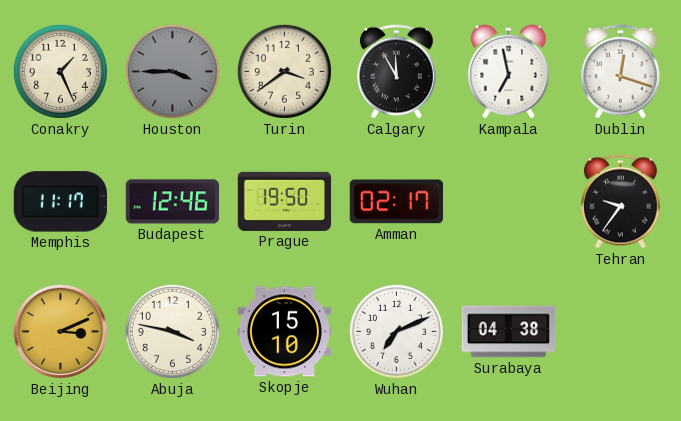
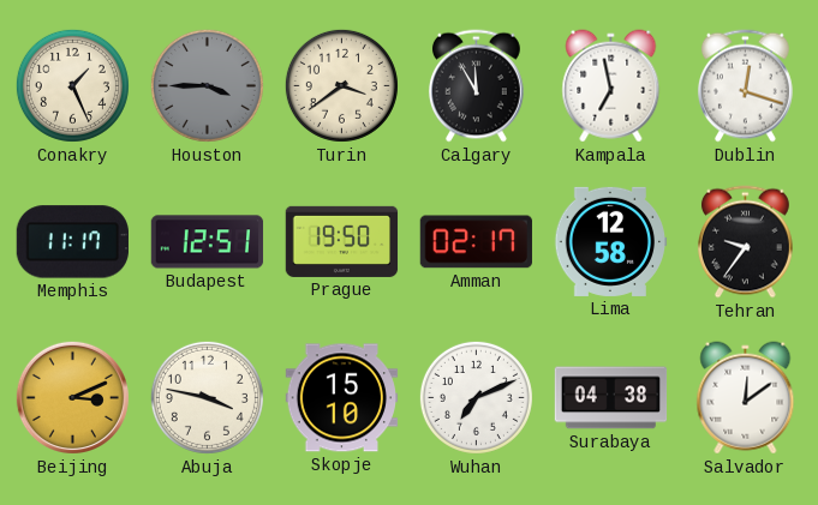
Budapest: 12:46 -> 12:51
Lima: none -> 12:58
Salvador: none -> 12:09
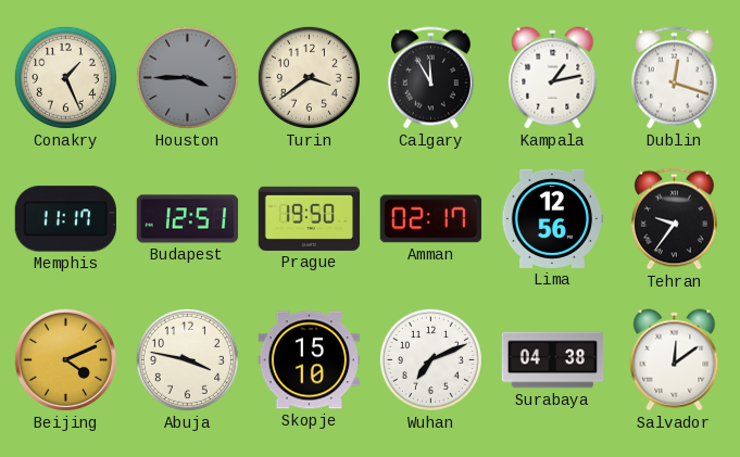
Kampala: 6:58 -> 1:13
Lima: 12:58 -> 12:56
Beijing: 3:11 -> 4:11
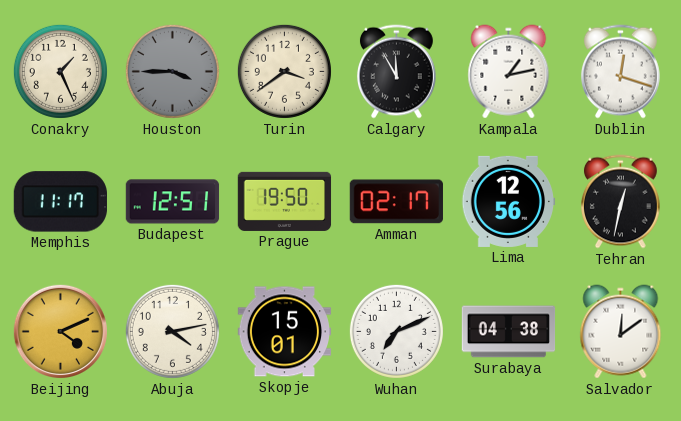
Tehran: 9:36 -> 12:32
Abuja: 3:47 -> 4:13
Skopje: 15:10 -> 15:01
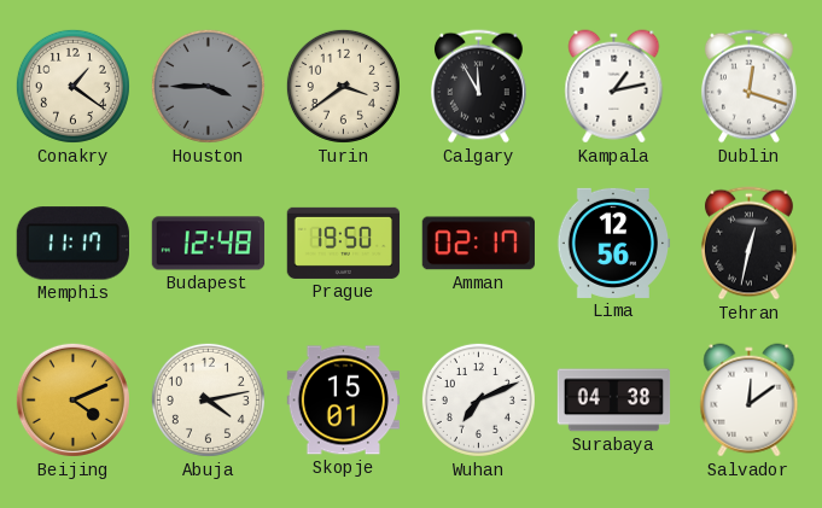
Conakry: 1:26 -> 1:21
Budapest: 12:51 -> 12:48
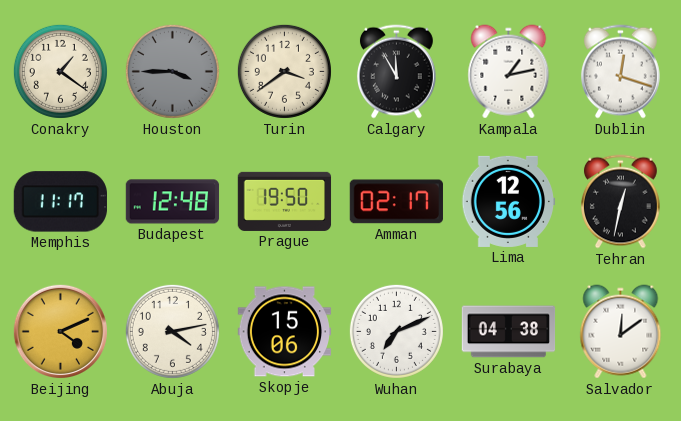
Skopje: 15:01 -> 15:06
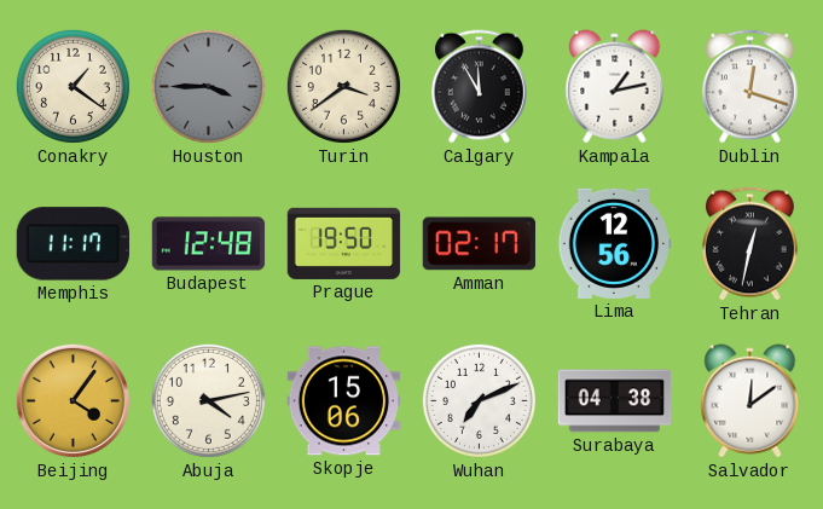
Beijing: 4:11 -> 4:06
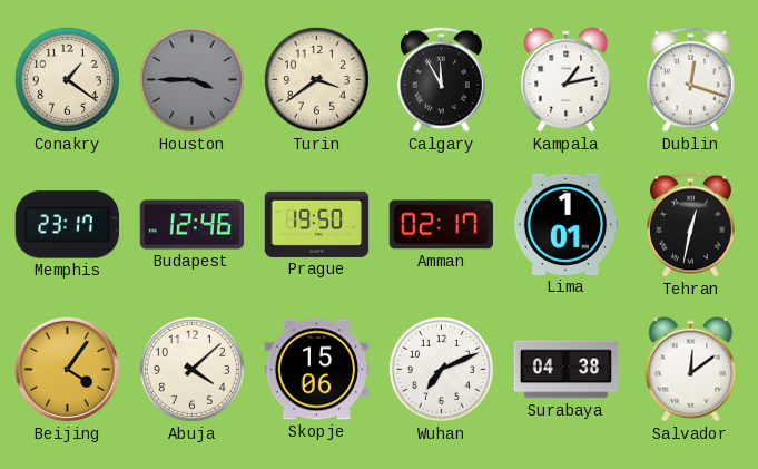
Memphis: 11:17 -> 23:17
Budapest: 12:48 -> 12:46
Lima: 12:56 -> 1:01
Abuja: 4:13 -> 4:08
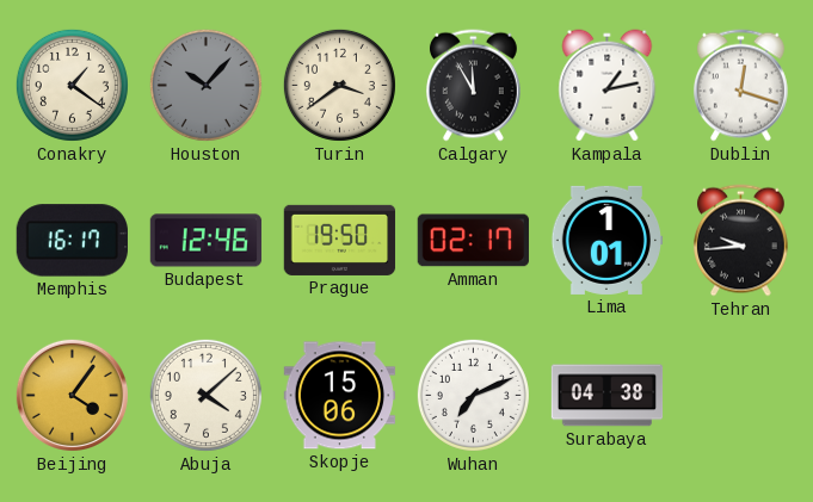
Houston: 3:45 -> 10:07
Memphis: 23:17 -> 16:17
Tehran: 12:32 -> 9:44
Salvador: 12:09 -> none
